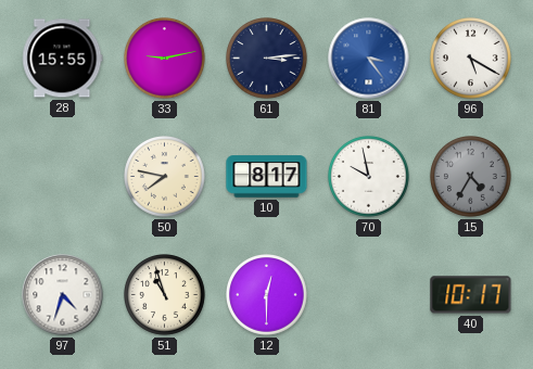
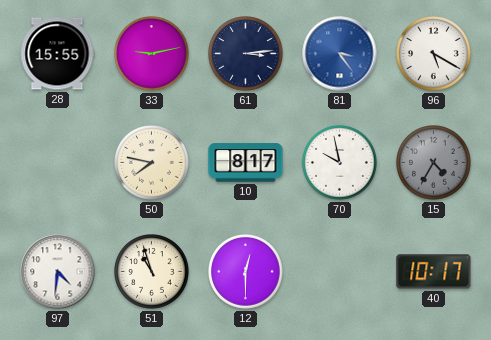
97: 4:33 -> 4:31
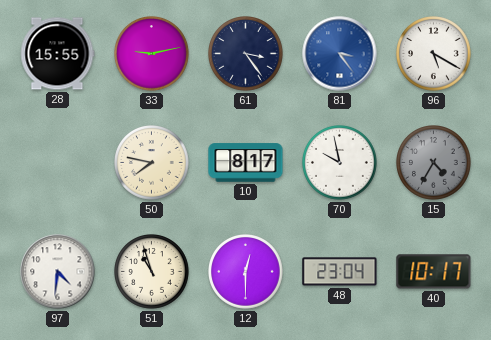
61: 3:14 -> 3:24
48: none -> 23:04
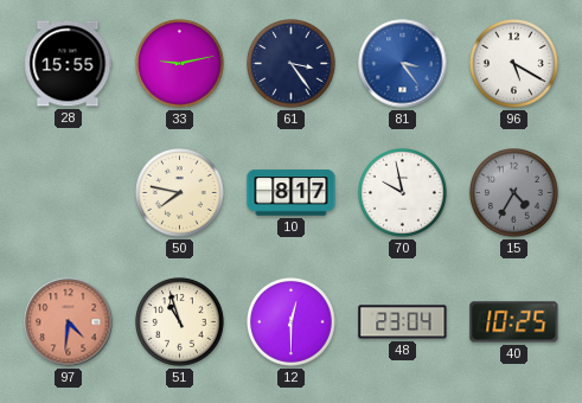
97 dial: white -> salmon
40: 10:17 -> 10:25
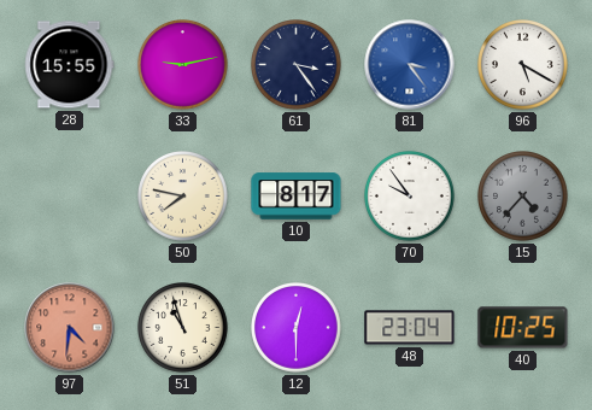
70: 9:58 -> 9:54
15: 4:35 -> 4:37
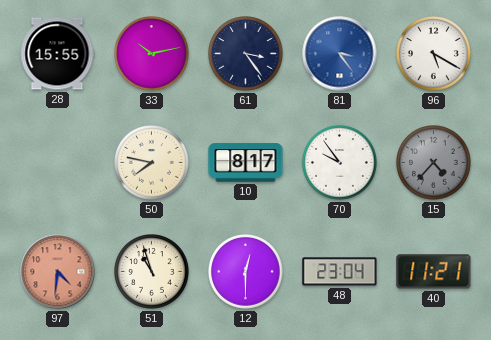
33: 9:13 -> 10:13
40: 10:25 -> 11:21
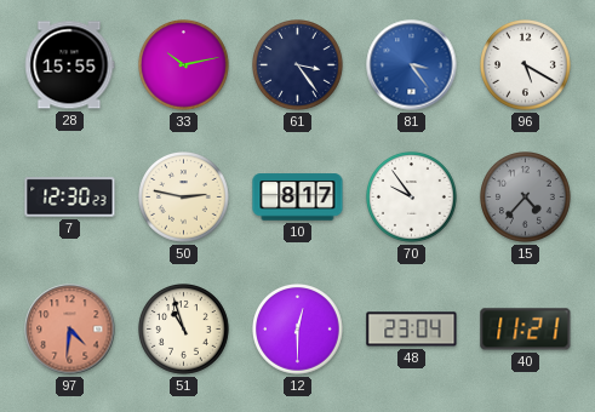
7: none -> 12:30
50: 7:47 -> 2:47
